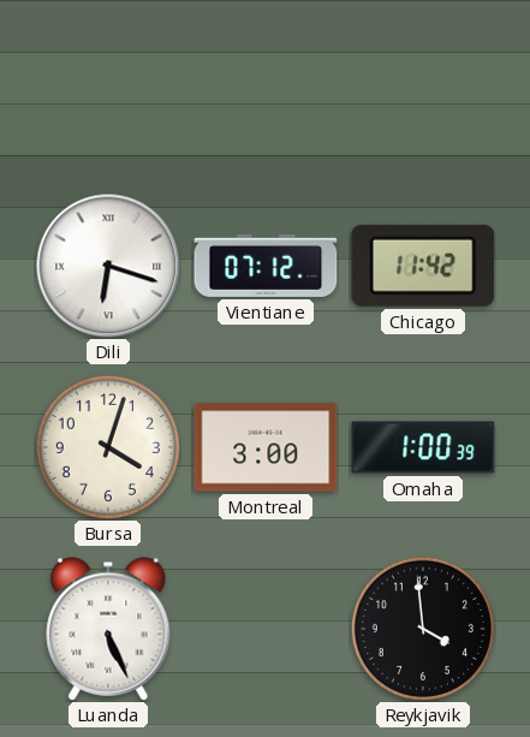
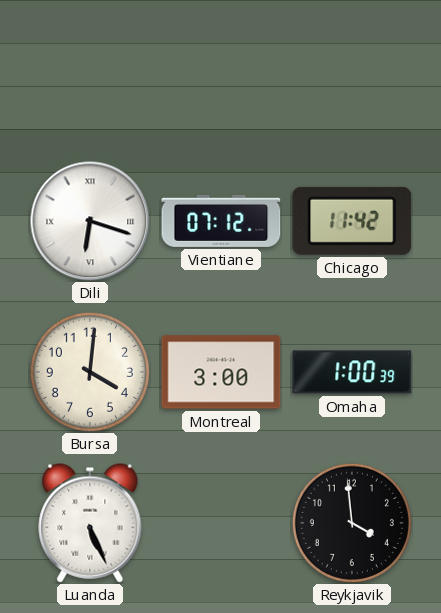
Bursa: 4:03 -> 4:01
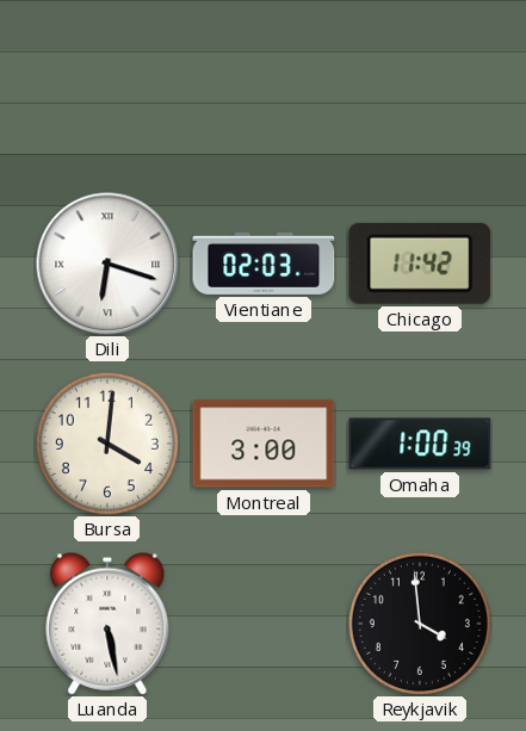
Vientiane: 07:12 -> 02:03
Luanda: 5:26 -> 5:28
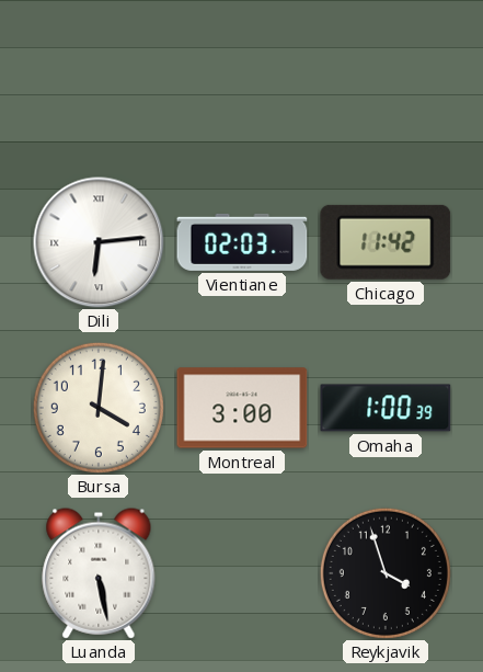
Dili: 6:18 -> 6:14
Reykjavik: 3:59 -> 3:57
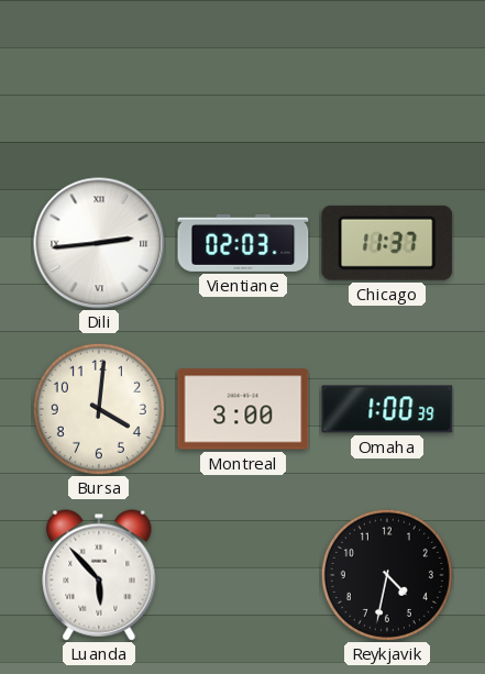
Dili: 6:14 -> 2:44
Chicago: 11:42 -> 11:37
Luanda: 5:28 -> 5:53
Reykjavik: 3:57 -> 4:32
